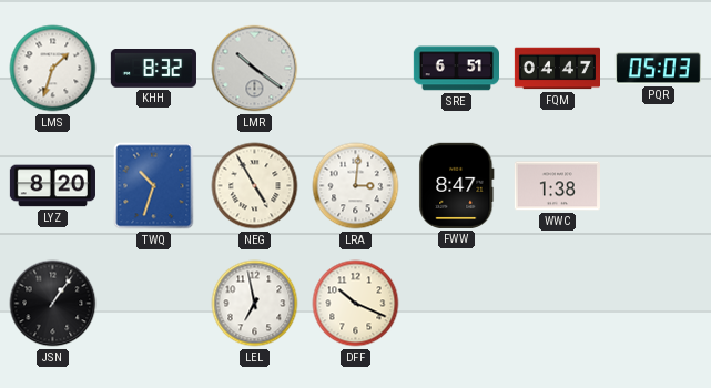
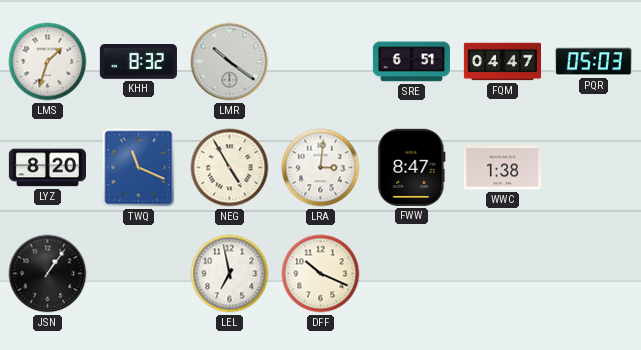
TWQ: 10:33 -> 11:19
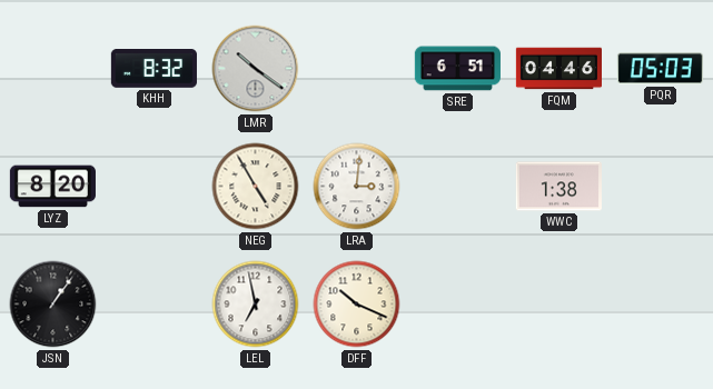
LMS: 1:33 -> none
FQM: 04:47 -> 04:46
TWQ: 11:19 -> none
FWW: 8:47 -> none
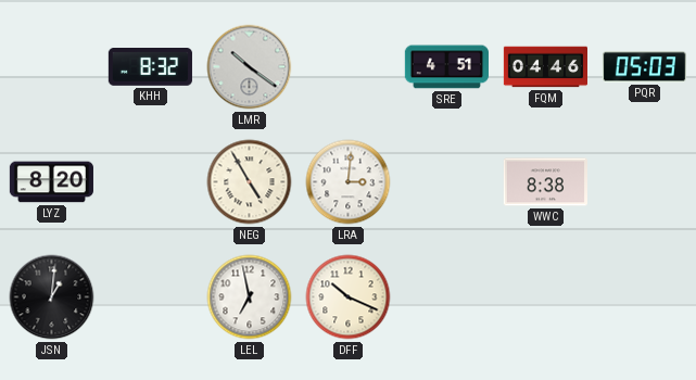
SRE: 6:51 -> 4:51
WWC: 1:38 -> 8:38
JSN: 1:06 -> 1:01
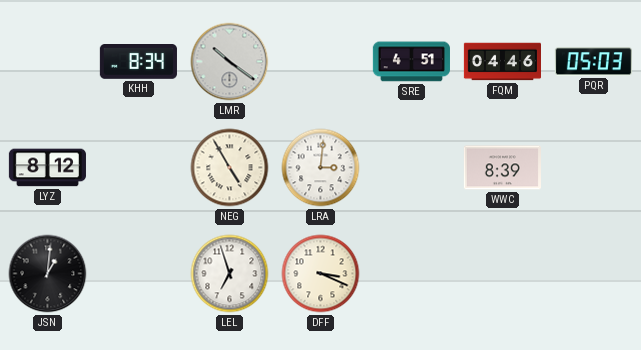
KHH: 8:32 -> 8:34
LYZ: 8:20 -> 8:12
WWC: 8:38 -> 8:39
LEL: 6:58 -> 6:57
DFF: 10:19 -> 3:19
